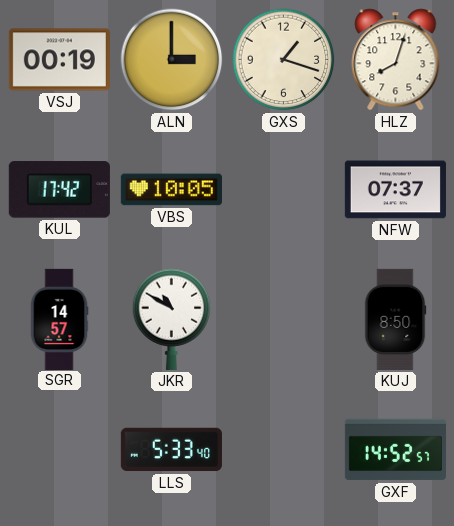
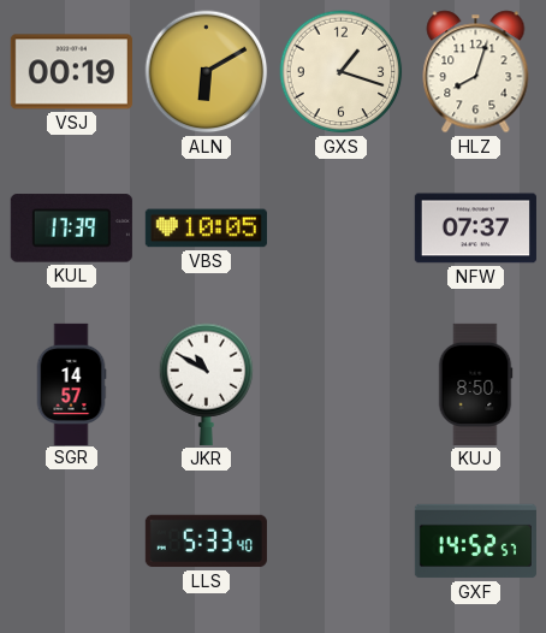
ALN: 3:00 -> 6:10
KUL: 17:42 -> 17:39
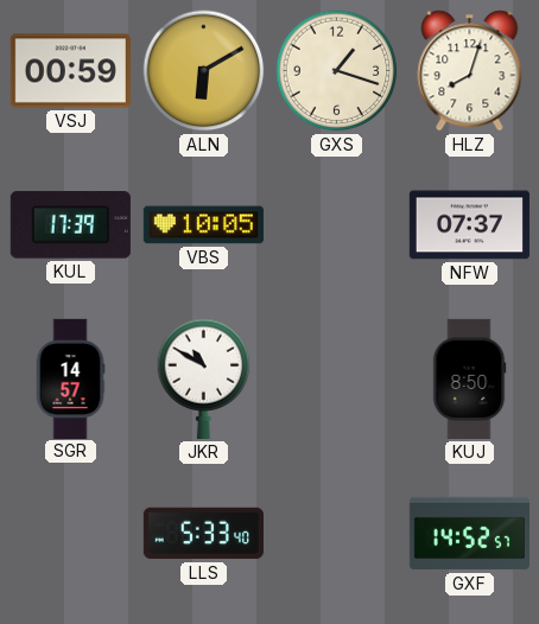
VSJ: 00:19 -> 00:59
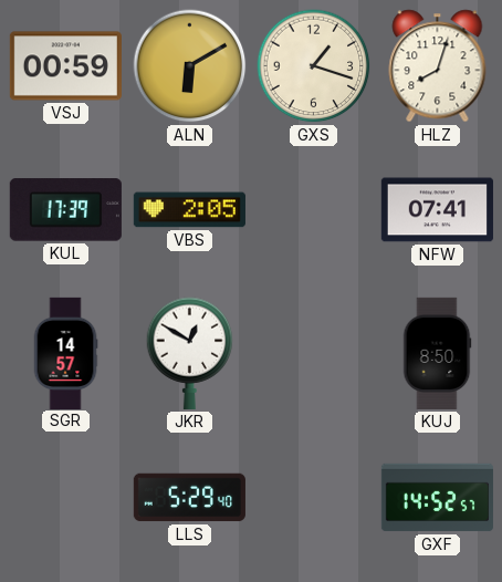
VBS: 10:05 -> 2:05
NFW: 07:37 -> 07:41
JKR: 10:50 -> 12:50
LLS: 5:33 -> 5:29
